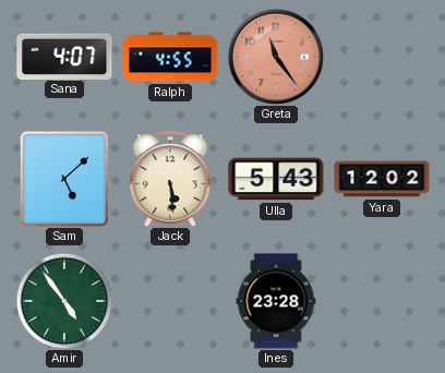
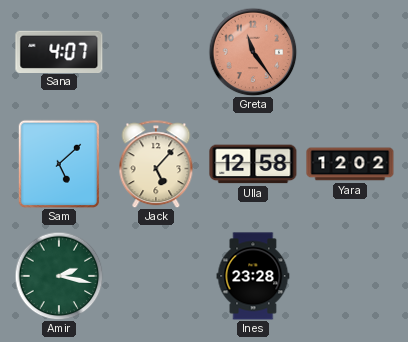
Ralph: 4:55 -> none
Jack: 5:29 -> 5:07
Ulla: 5:43 -> 12:58
Amir: 4:54 -> 2:17
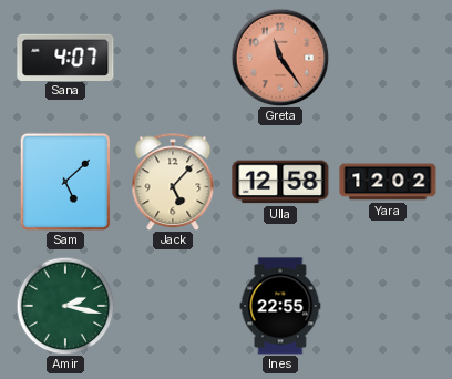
Ines: 23:28 -> 22:55
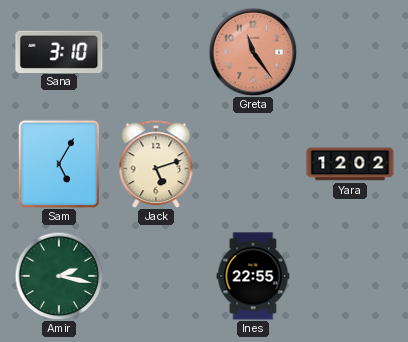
Sana: 4:07 -> 3:10
Sam: 5:08 -> 5:05
Jack: 5:07 -> 5:12
Ulla: 12:58 -> none
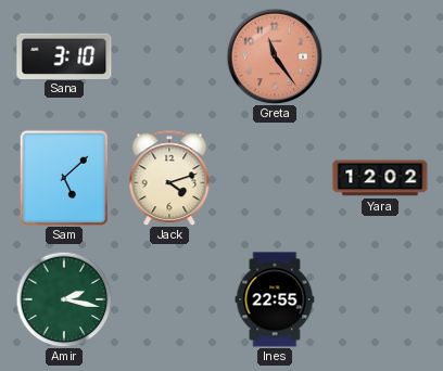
Sam: 5:05 -> 5:08
Jack: 5:12 -> 4:12
